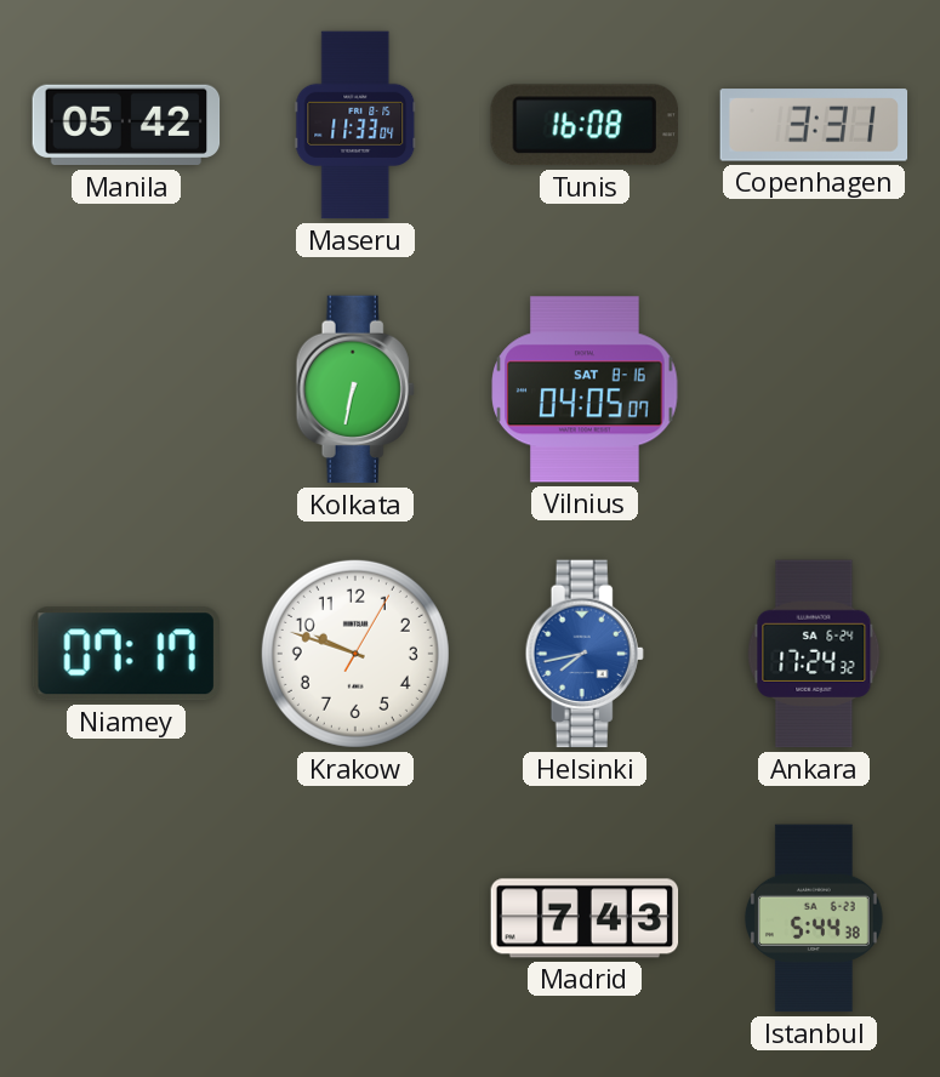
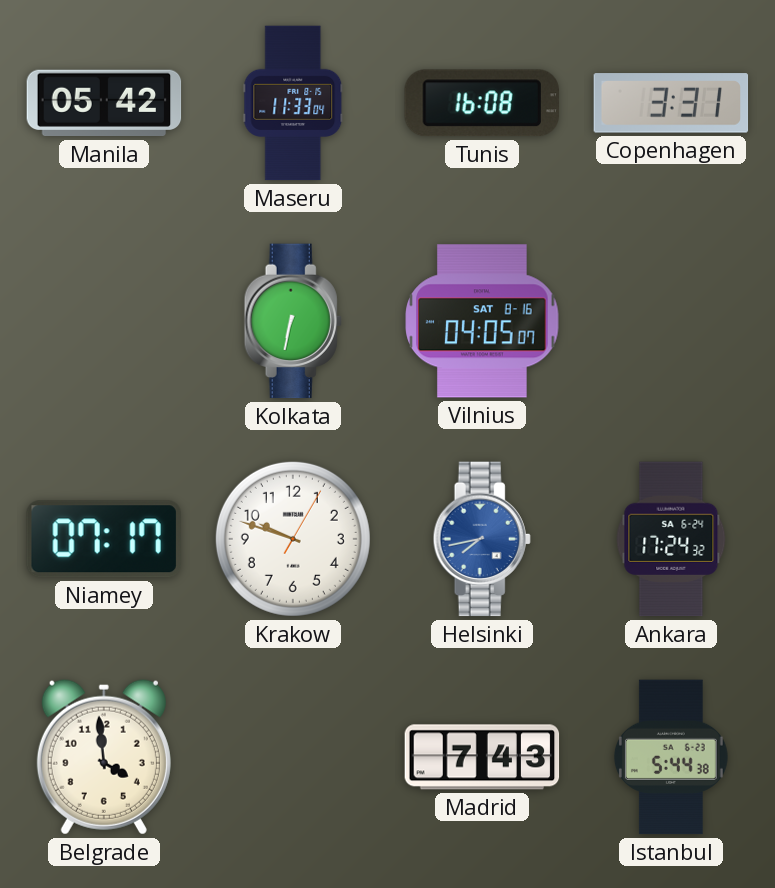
Belgrade: none -> 3:59
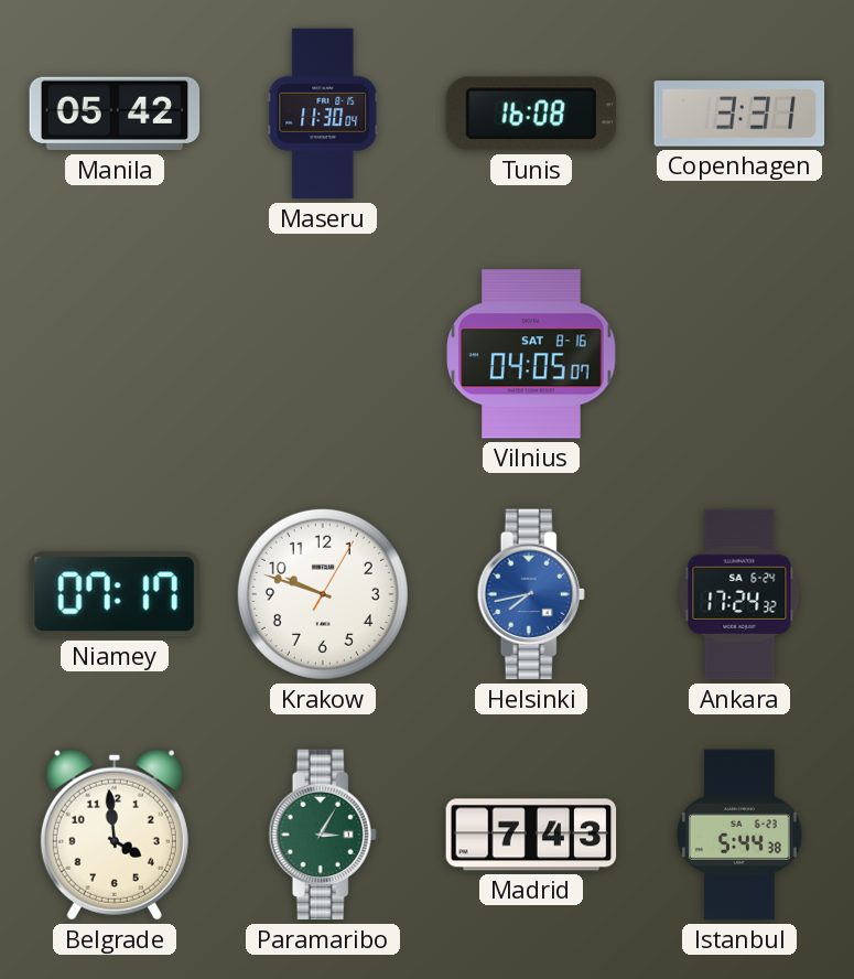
Maseru: 11:33 -> 11:30
Kolkata: 6:32 -> none
Paramaribo: none -> 3:05
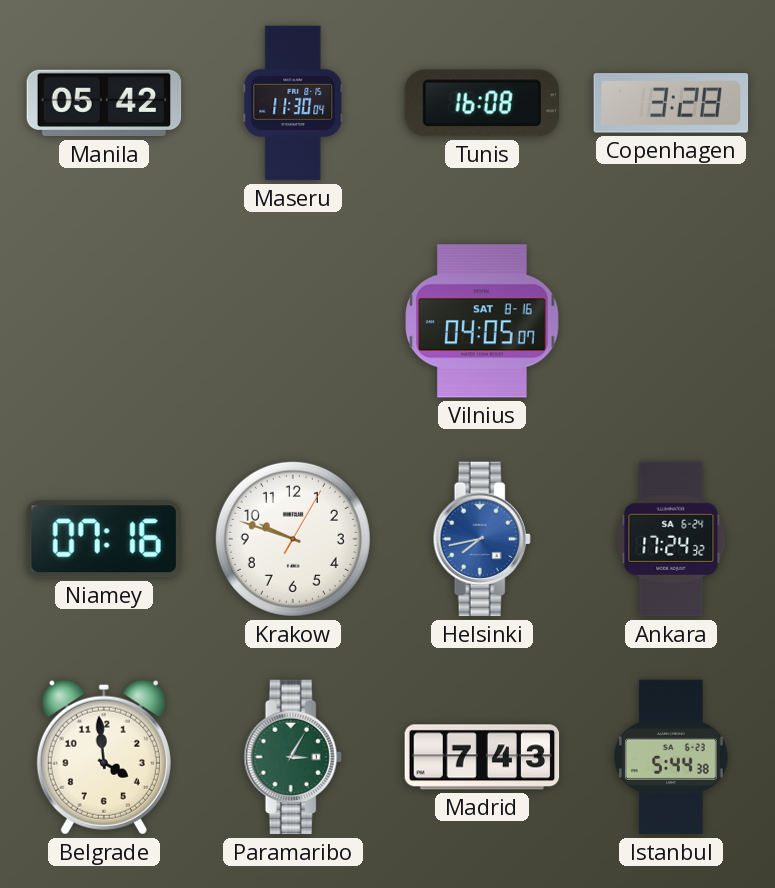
Copenhagen: 3:31 -> 3:28
Niamey: 07:17 -> 07:16
